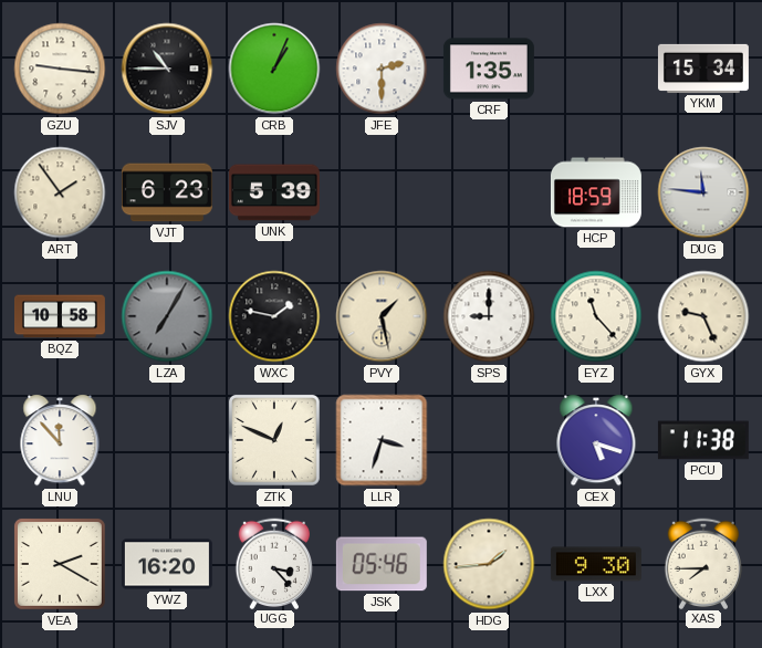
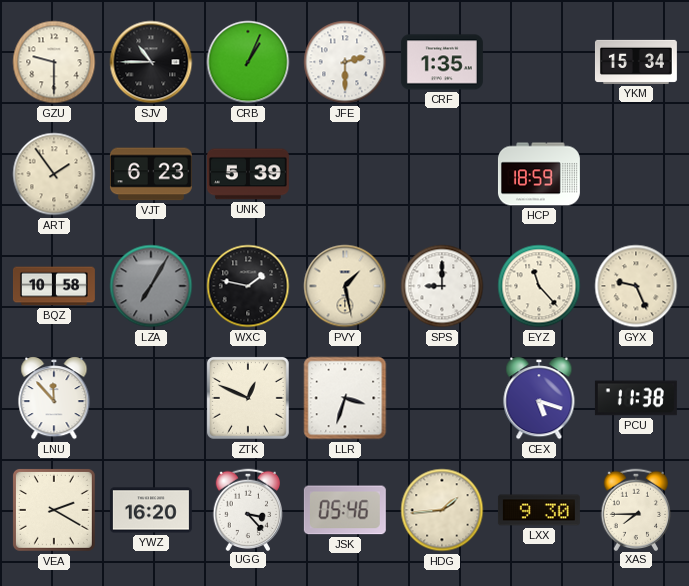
GZU: 9:16 -> 9:30
DUG: 11:46 -> none
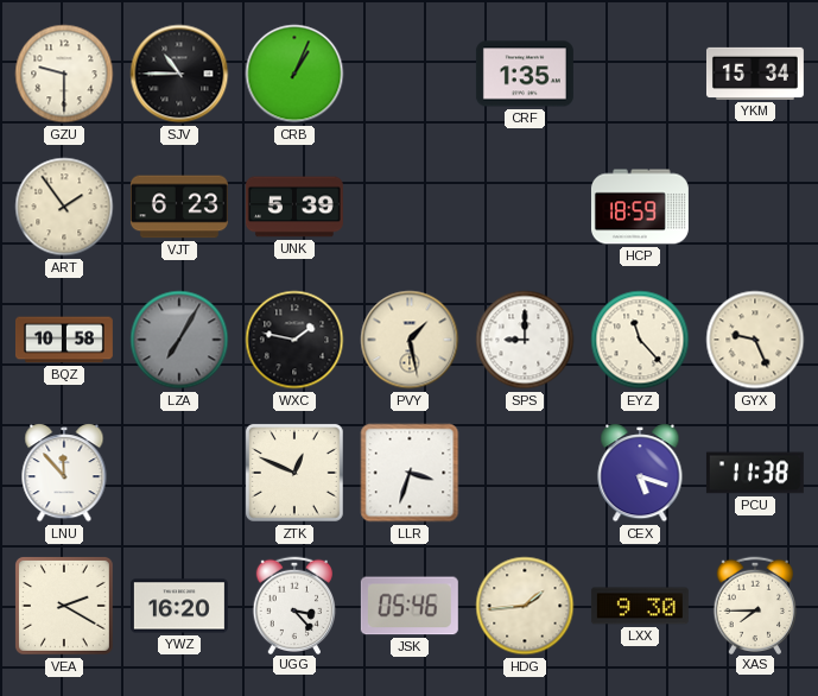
JFE: 2:30 -> none
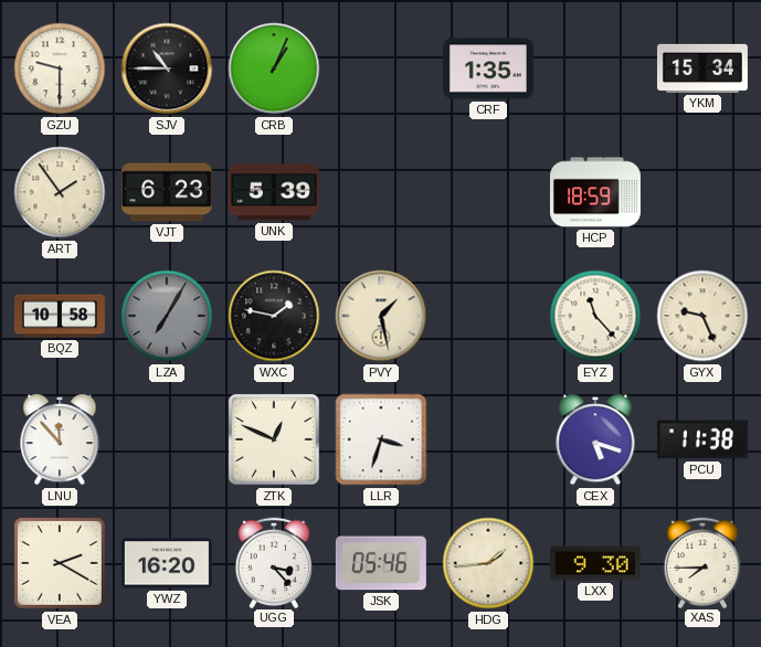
SPS: 9:00 -> none
